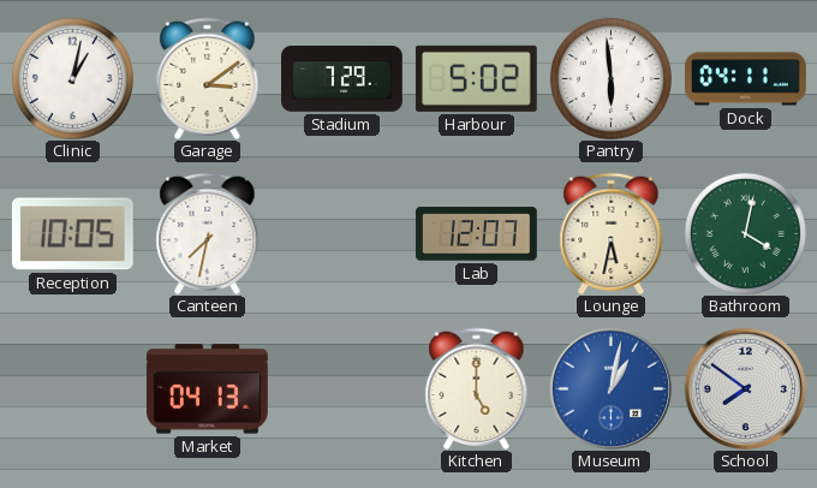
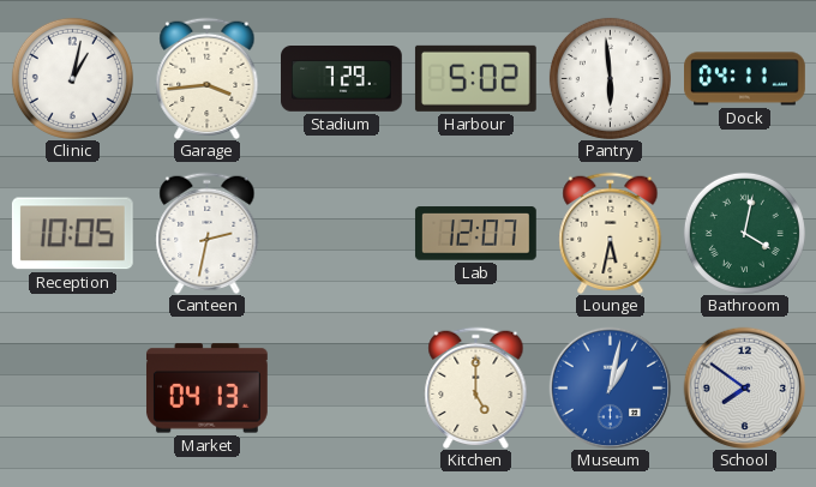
Garage: 3:09 -> 3:44
Canteen: 7:32 -> 2:32
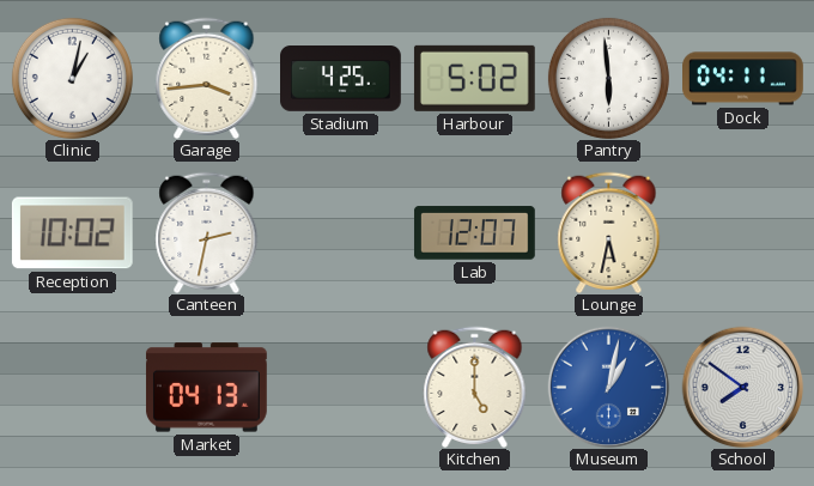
Stadium: 7:29 -> 4:25
Reception: 10:05 -> 10:02
Bathroom: 4:02 -> none
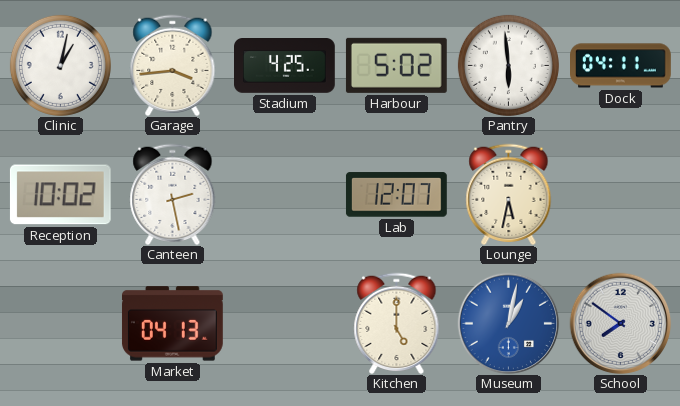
Canteen: 2:32 -> 2:28
